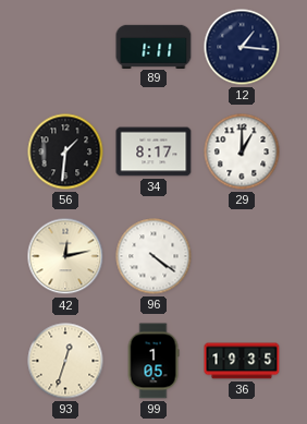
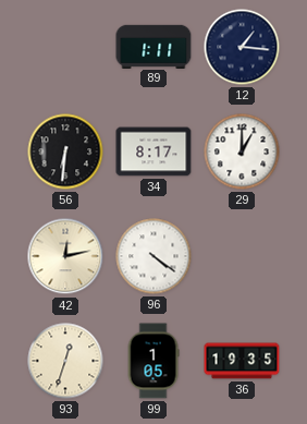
56: 1:31 -> 6:31
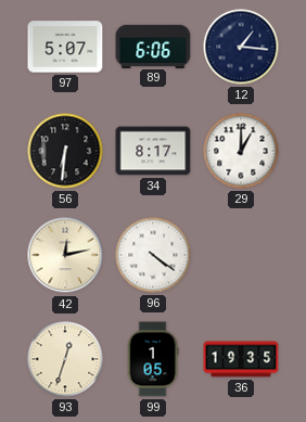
97: none -> 5:07
89: 1:11 -> 6:06
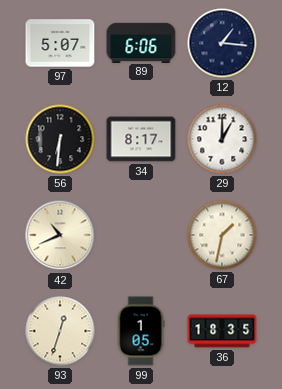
42: 12:13 -> 10:41
96: 4:21 -> none
67: none -> 1:32
36: 19:35 -> 18:35
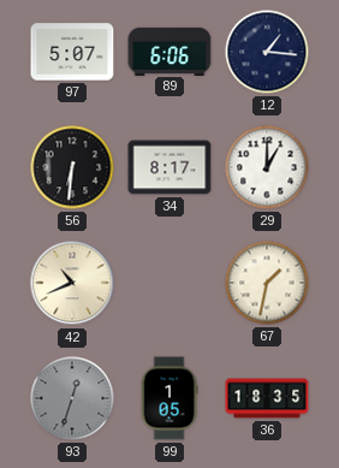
93 dial: cream -> grey
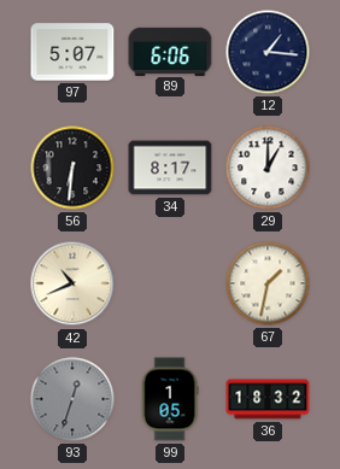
36: 18:35 -> 18:32
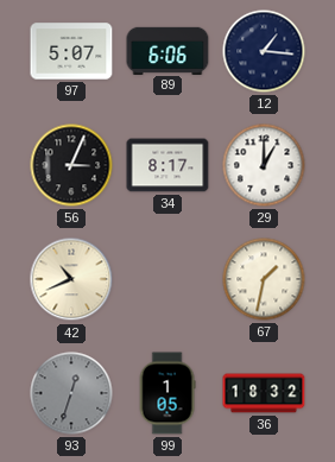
56: 6:31 -> 3:04
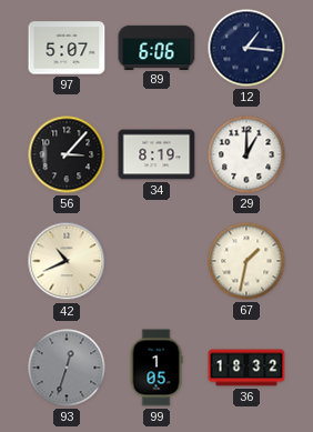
56: 3:04 -> 3:07
34: 8:17 -> 8:19
